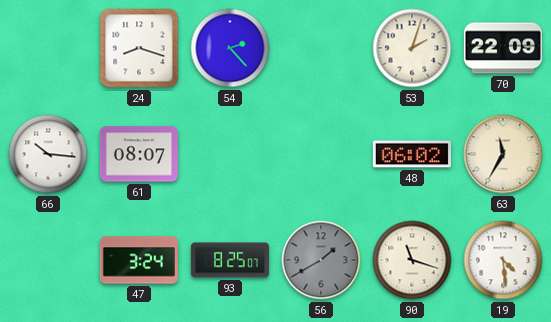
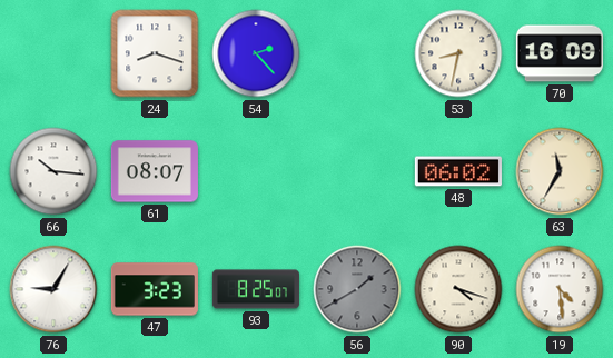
53: 2:03 -> 8:32
70: 22:09 -> 16:09
76: none -> 9:05
47: 3:24 -> 3:23
90: 11:18 -> 4:18
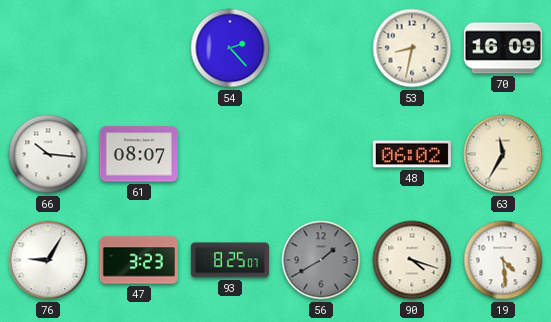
24: 8:18 -> none
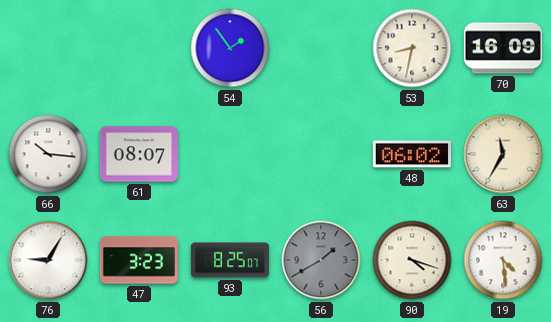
54: 2:23 -> 1:54
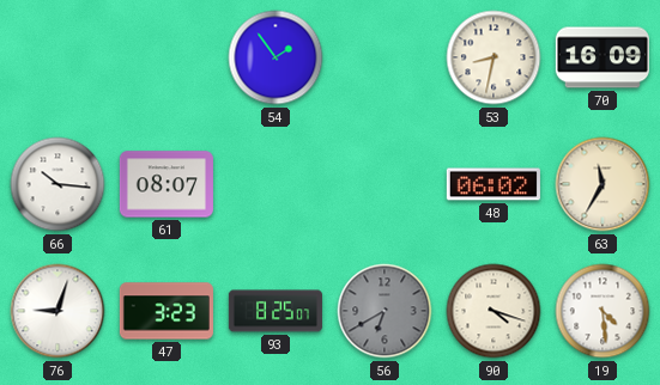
76: 9:05 -> 9:03
56: 1:40 -> 6:40
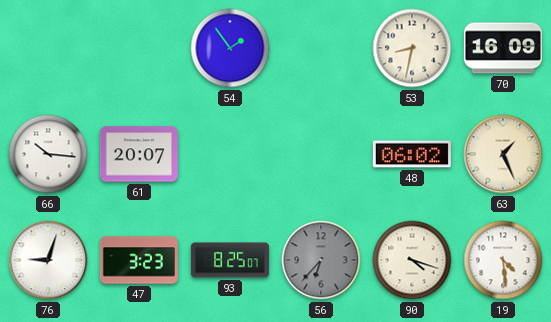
61: 08:07 -> 20:07
63: 11:35 -> 1:26
56: 6:40 -> 6:37
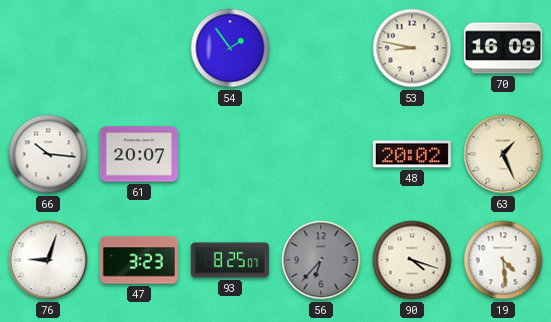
53: 8:32 -> 8:47
48: 06:02 -> 20:02
